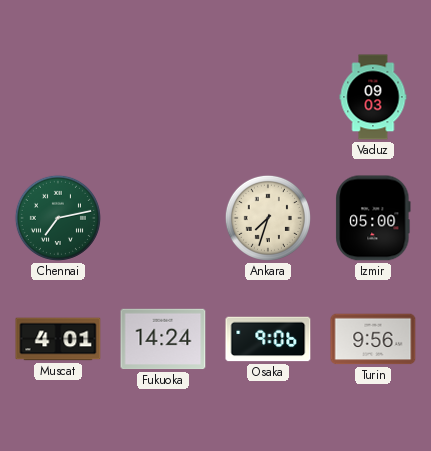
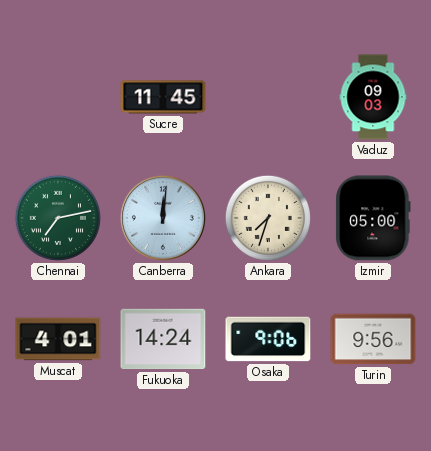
Sucre: none -> 11:45
Canberra: none -> 12:01
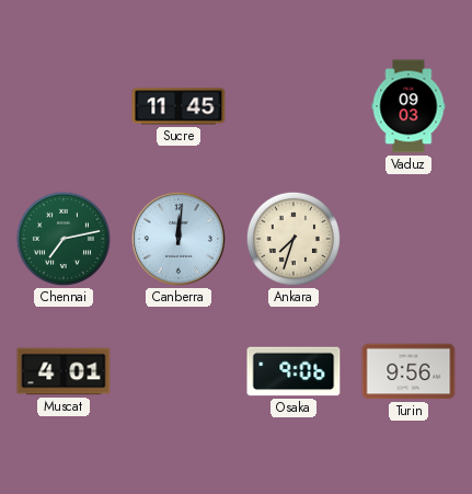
Izmir: 05:00 -> none
Fukuoka: 14:24 -> none
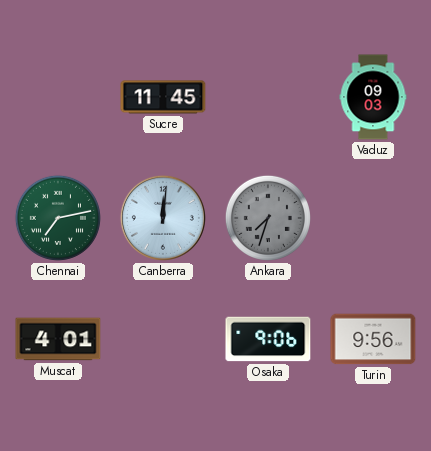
Ankara dial: cream -> grey
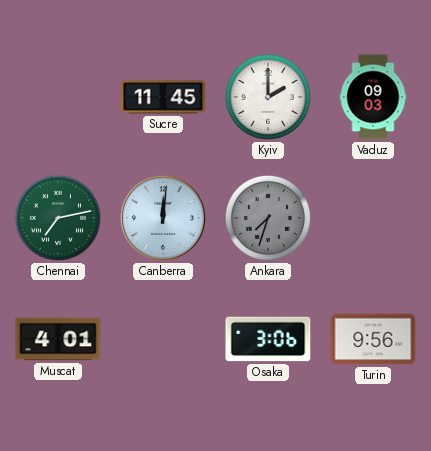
Kyiv: none -> 2:00
Osaka: 9:06 -> 3:06
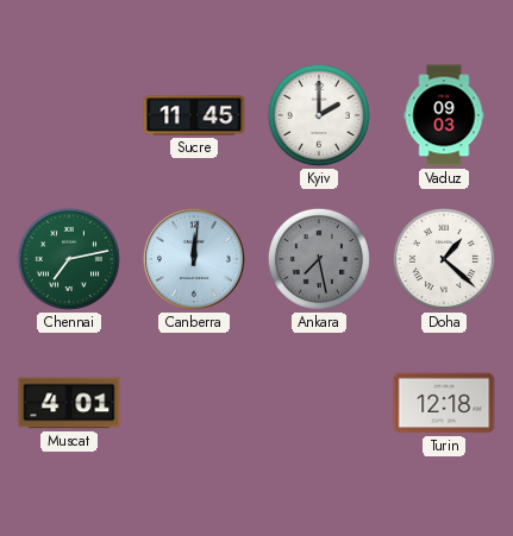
Ankara: 7:33 -> 7:28
Doha: none -> 1:22
Osaka: 3:06 -> none
Turin: 9:56 -> 12:18
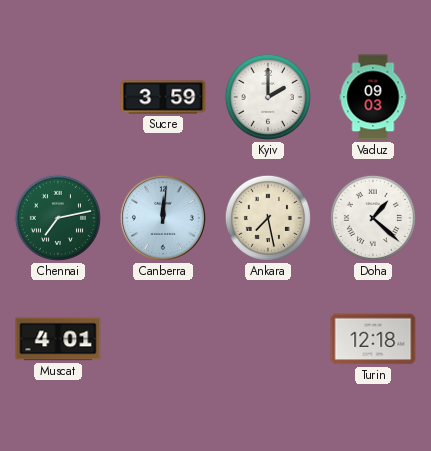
Sucre: 11:45 -> 3:59
Ankara dial: grey -> cream
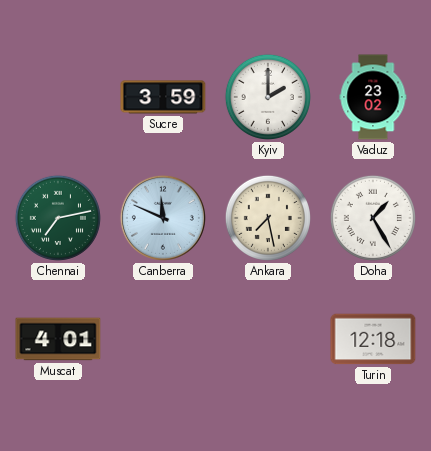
Vaduz: 09:03 -> 23:02
Canberra: 12:01 -> 11:49
Doha: 1:22 -> 1:25
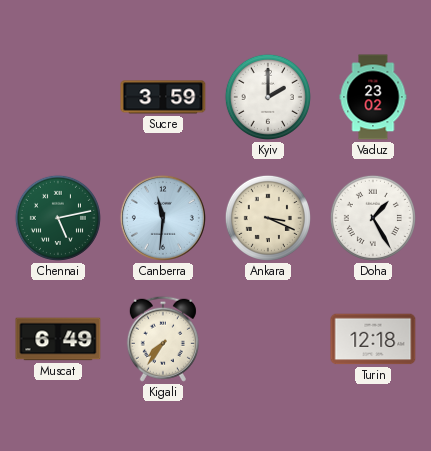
Chennai: 7:13 -> 5:13
Canberra: 11:49 -> 11:31
Ankara: 7:28 -> 3:19
Muscat: 4:01 -> 6:49
Kigali: none -> 7:36
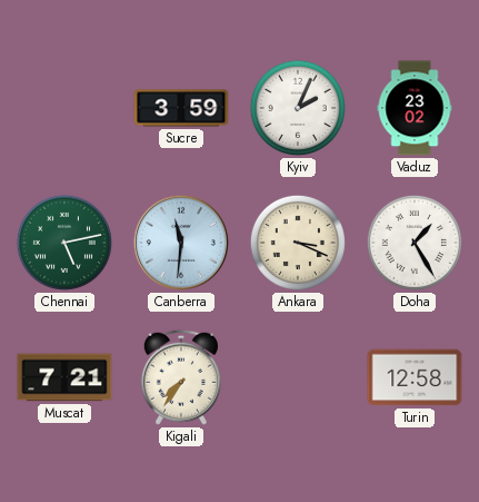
Kyiv: 2:00 -> 2:04
Muscat: 6:49 -> 7:21
Turin: 12:18 -> 12:58
